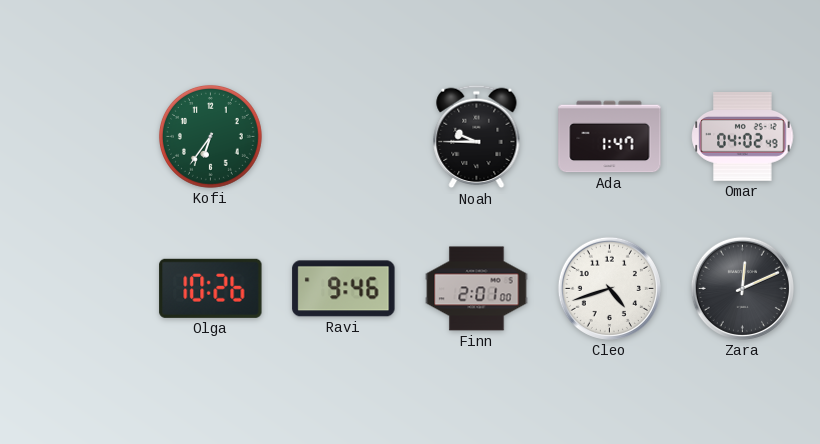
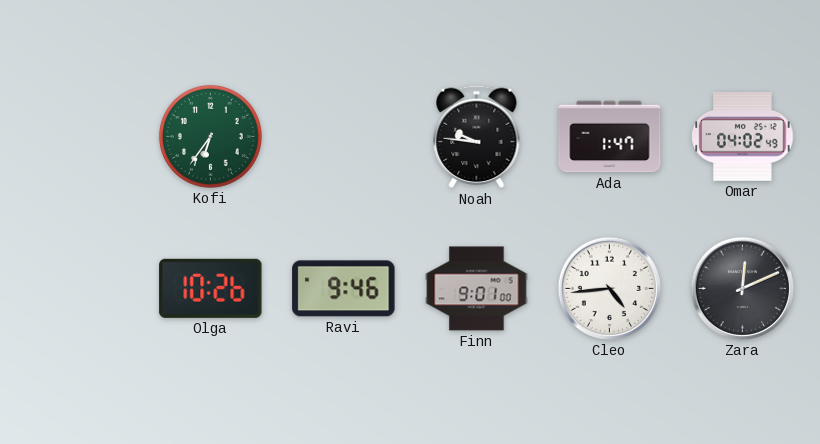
Noah: 9:45 -> 9:46
Finn: 2:01 -> 9:01
Cleo: 4:42 -> 4:44
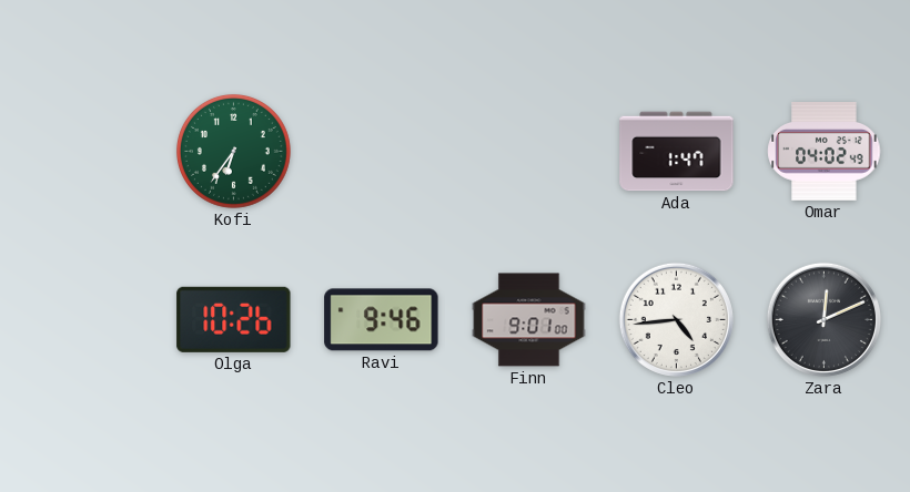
Noah: 9:46 -> none
